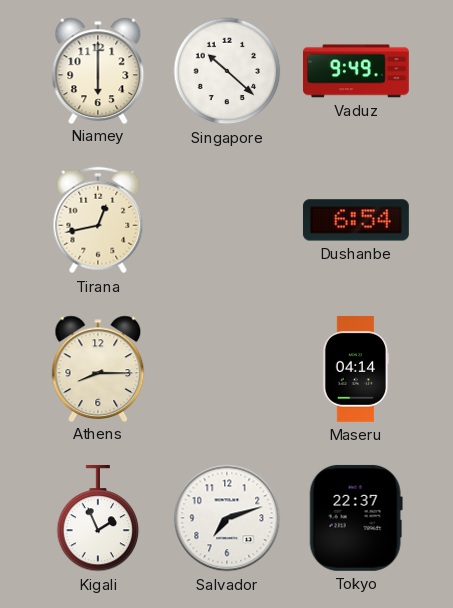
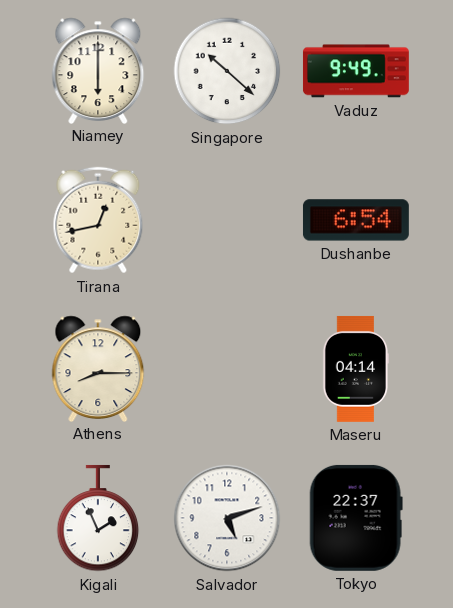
Salvador: 7:12 -> 5:12
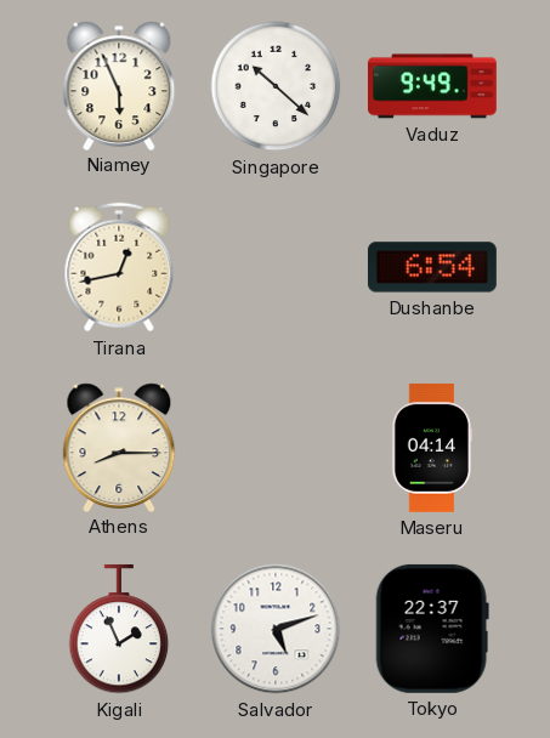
Niamey: 6:00 -> 5:56
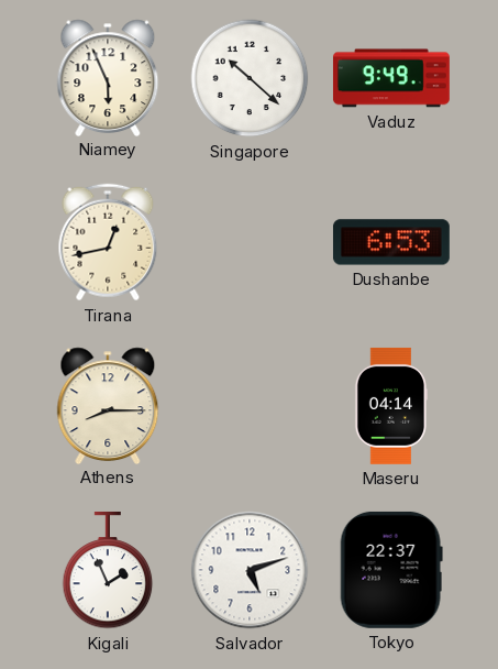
Dushanbe: 6:54 -> 6:53
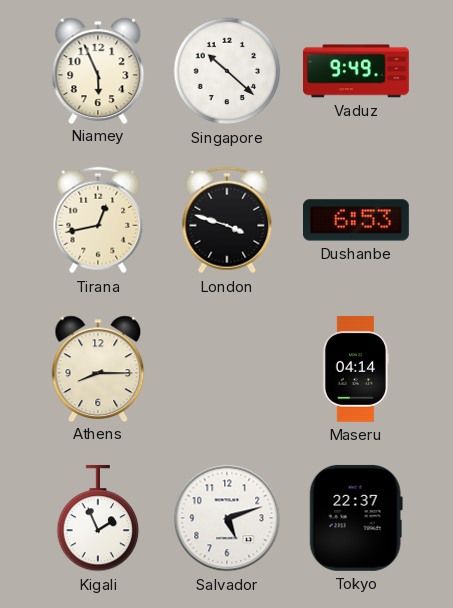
London: none -> 3:48
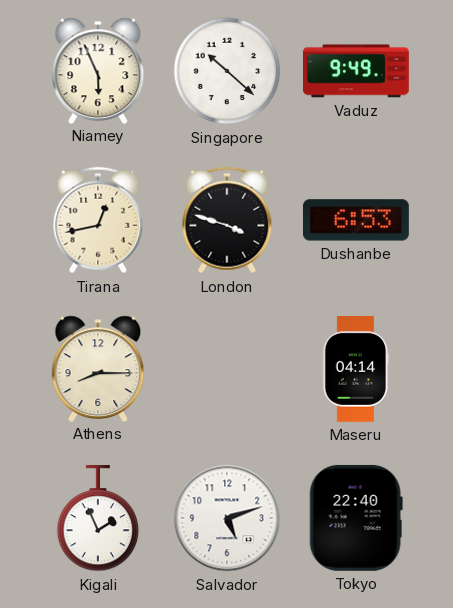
Tokyo: 22:37 -> 22:40
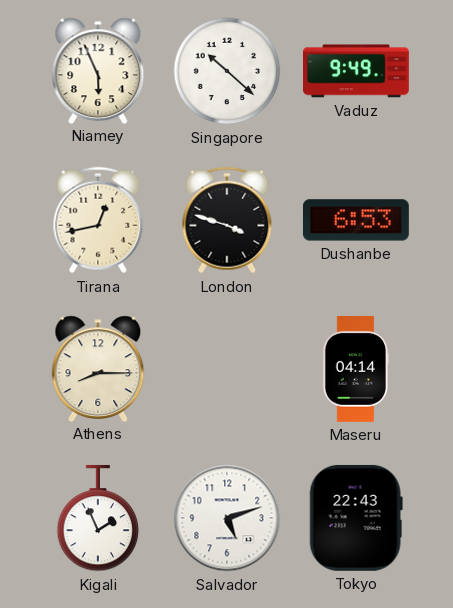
Tokyo: 22:40 -> 22:43
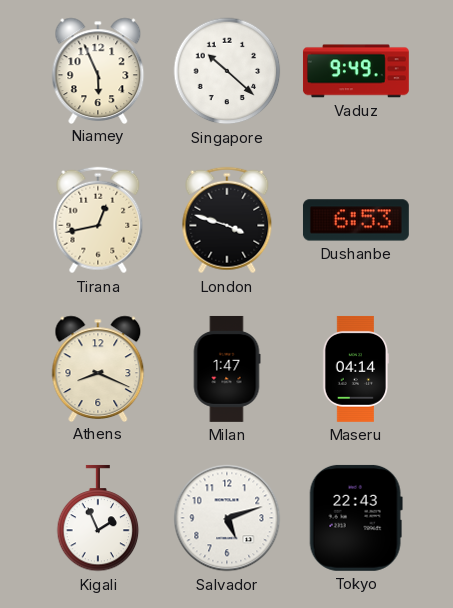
Athens: 8:15 -> 8:19
Milan: none -> 1:47
